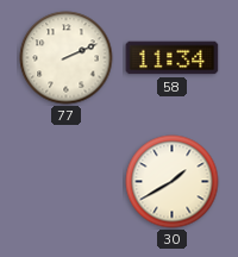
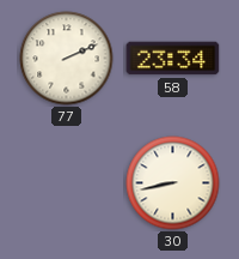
58: 11:34 -> 23:34
30: 1:40 -> 8:43
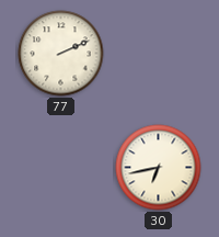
58: 23:34 -> none
30: 8:43 -> 6:43
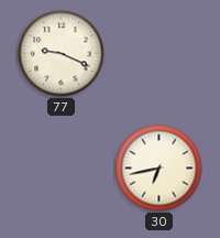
77: 2:11 -> 9:19
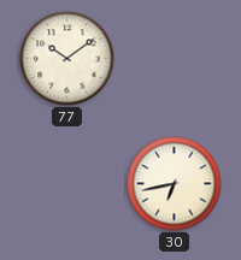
77: 9:19 -> 10:09
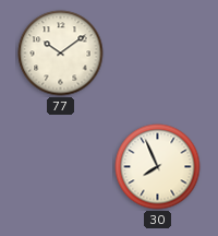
30: 6:43 -> 7:56
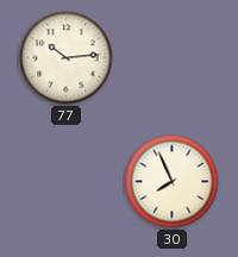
77: 10:09 -> 10:14
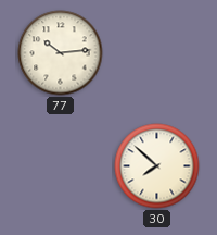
30: 7:56 -> 7:52
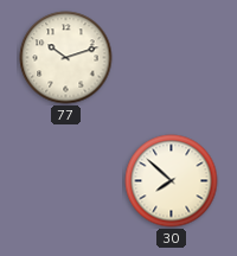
77: 10:14 -> 10:12
